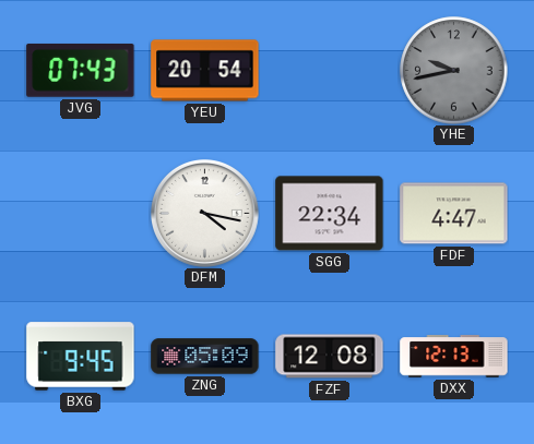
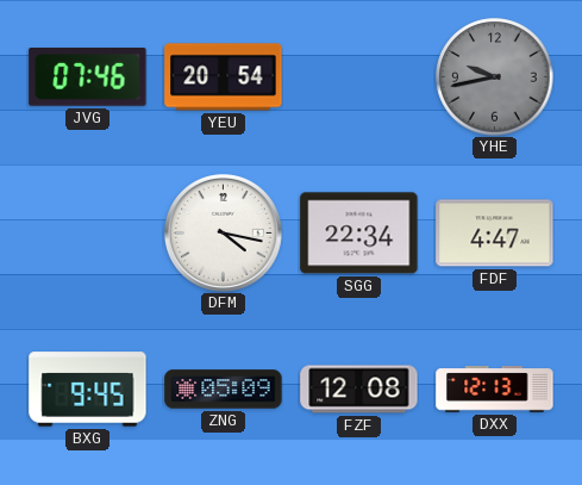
JVG: 07:43 -> 07:46
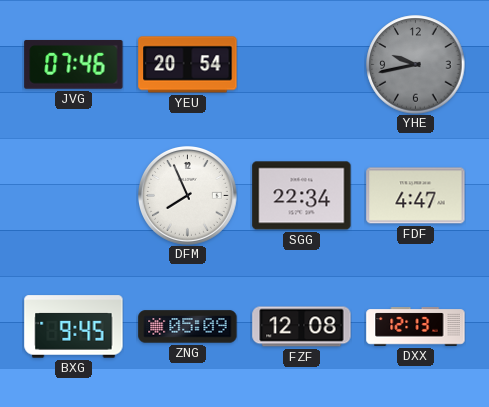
DFM: 4:17 -> 7:56
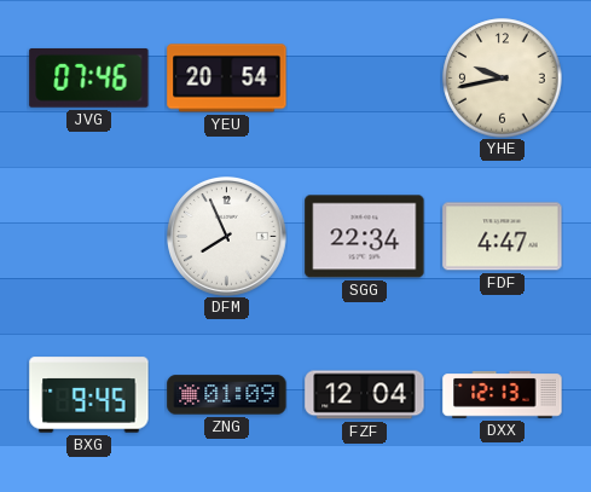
YHE dial: grey -> cream
ZNG: 05:09 -> 01:09
FZF: 12:08 -> 12:04
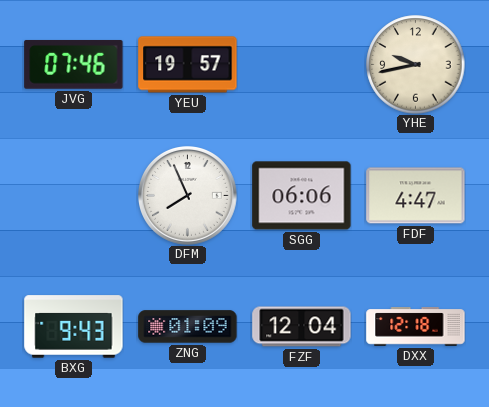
YEU: 20:54 -> 19:57
SGG: 22:34 -> 06:06
BXG: 9:45 -> 9:43
DXX: 12:13 -> 12:18
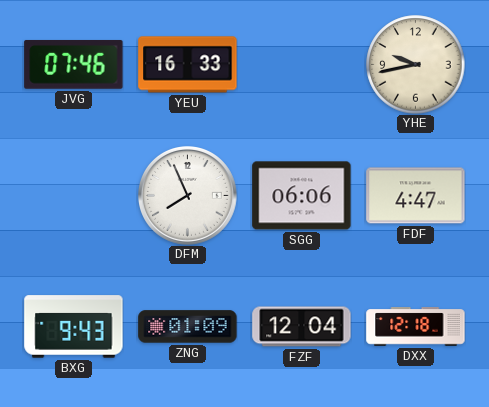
YEU: 19:57 -> 16:33
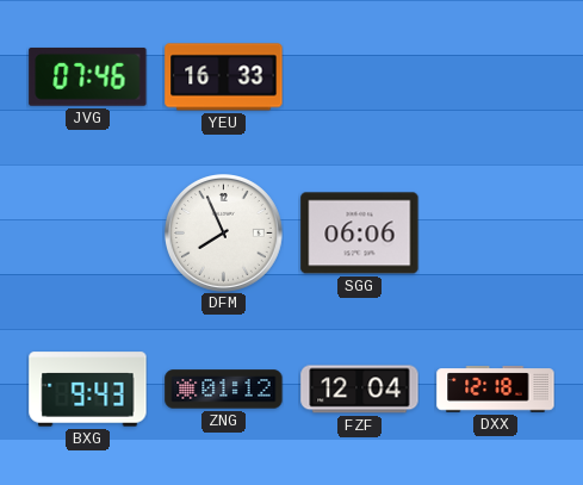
YHE: 9:43 -> none
FDF: 4:47 -> none
ZNG: 01:09 -> 01:12
